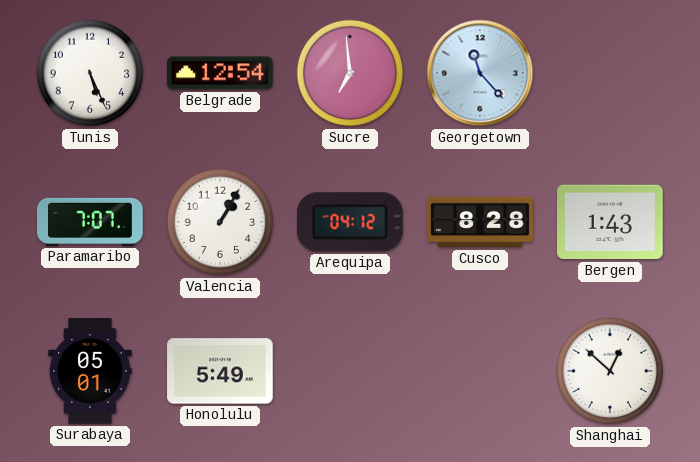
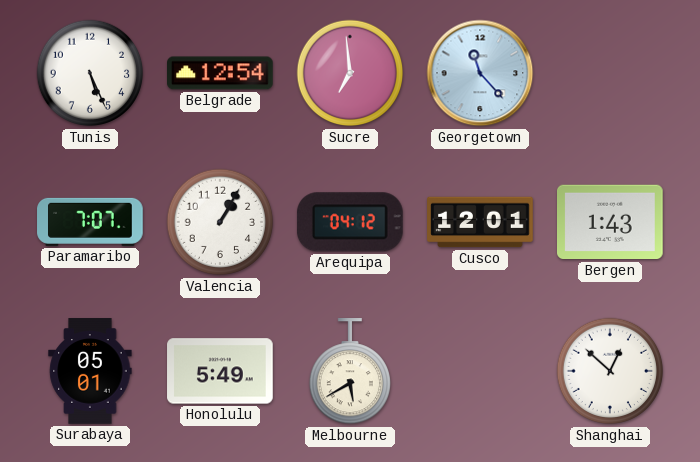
Cusco: 8:28 -> 12:01
Melbourne: none -> 5:40
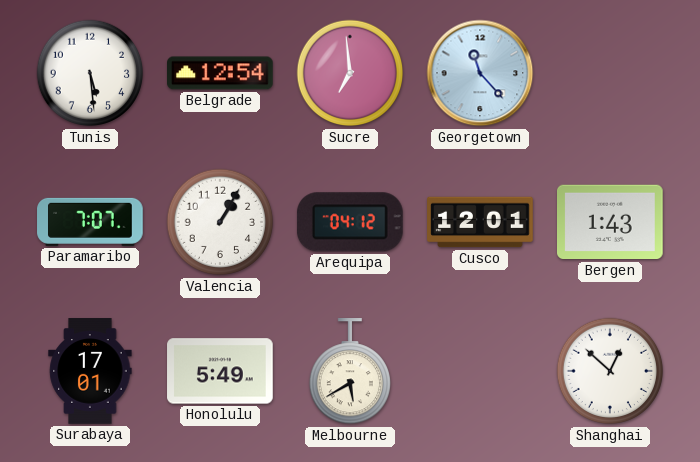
Tunis: 5:26 -> 5:29
Surabaya: 05:01 -> 17:01
